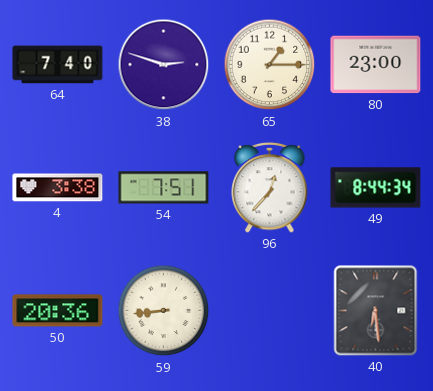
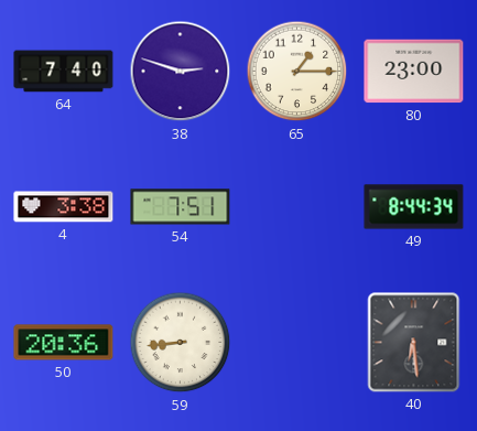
96: 12:37 -> none
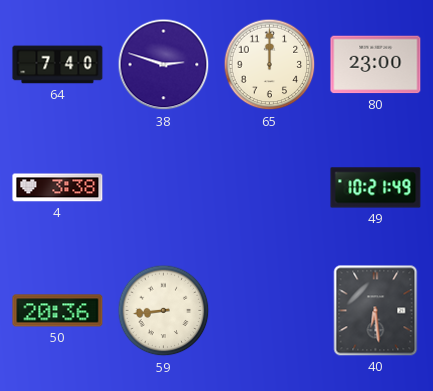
65: 1:15 -> 12:00
54: 7:51 -> none
49: 8:44 -> 10:21
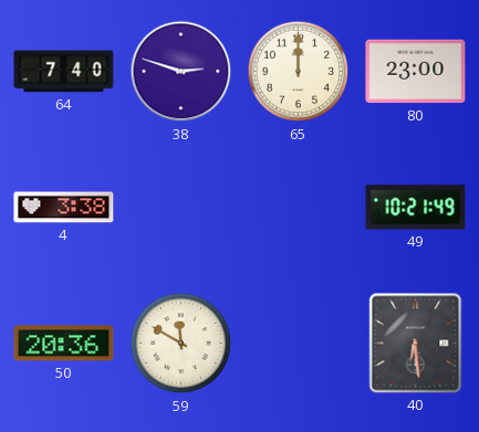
59: 8:44 -> 11:50
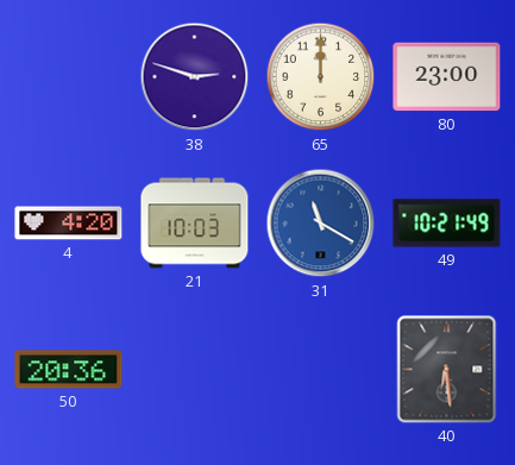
64: 7:40 -> none
4: 3:38 -> 4:20
21: none -> 10:03
31: none -> 11:20
59: 11:50 -> none
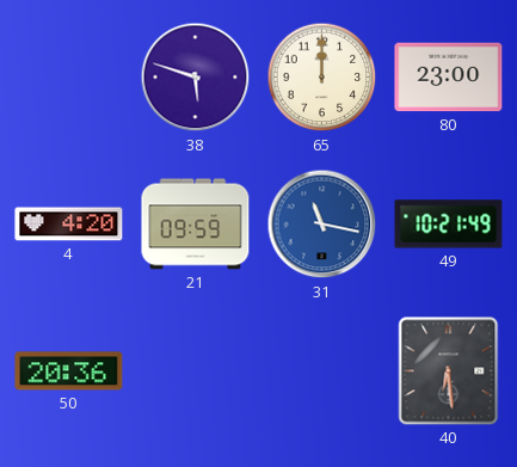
38: 2:48 -> 5:48
21: 10:03 -> 09:59
31: 11:20 -> 11:17
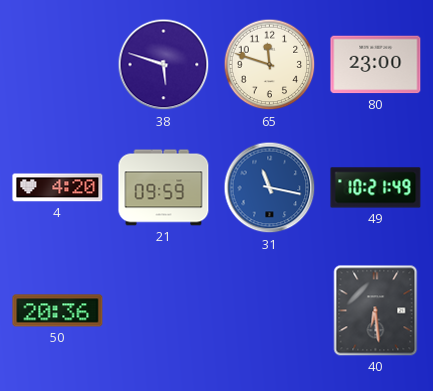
65: 12:00 -> 11:48
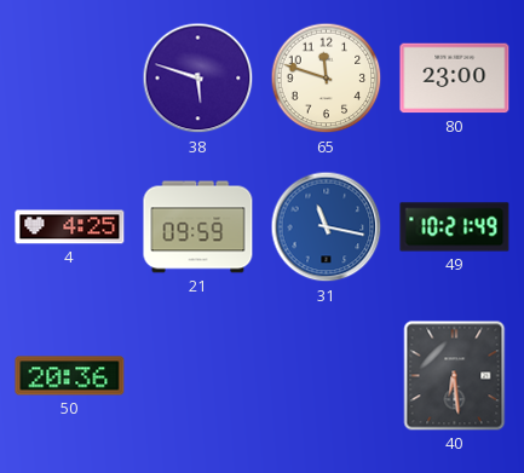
4: 4:20 -> 4:25
